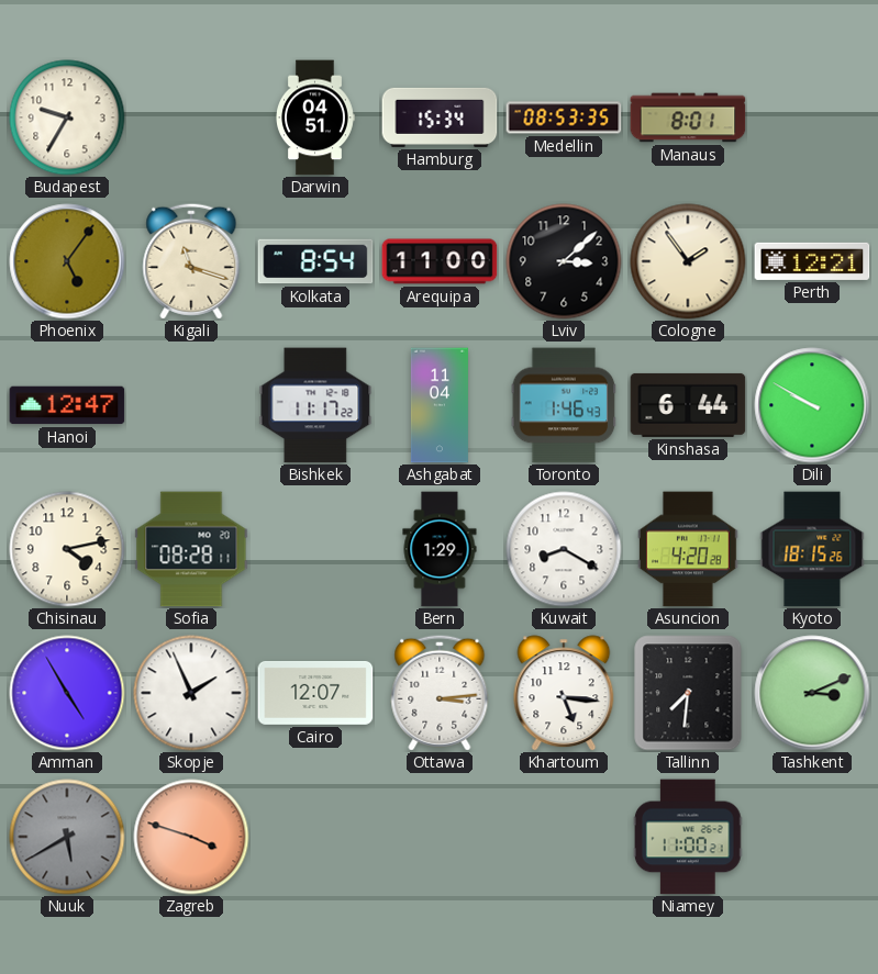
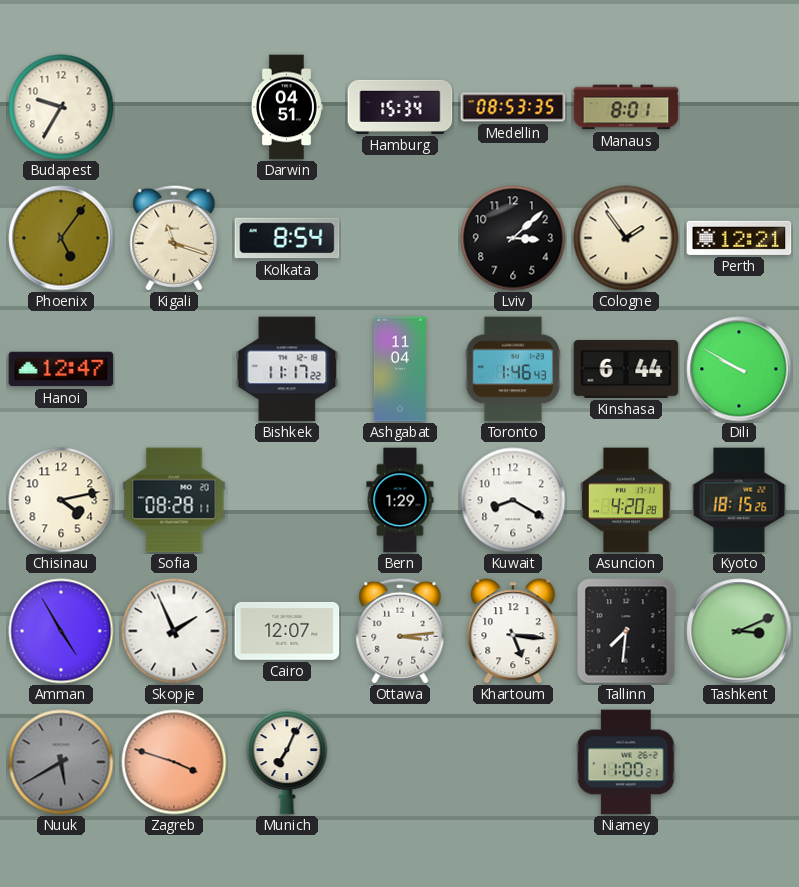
Arequipa: 11:00 -> none
Munich: none -> 7:04
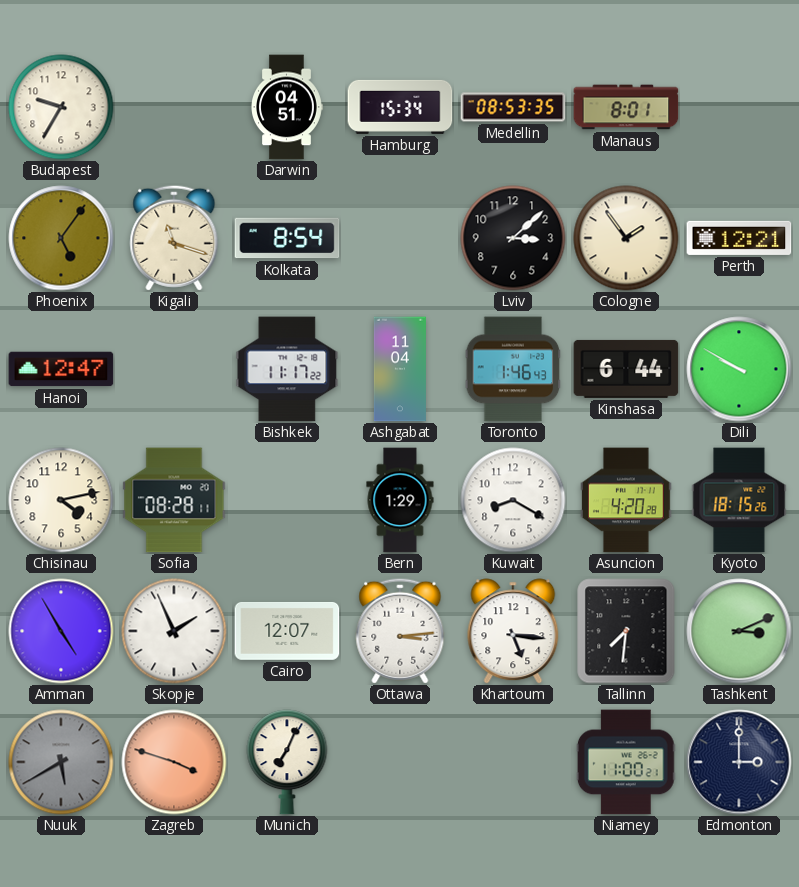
Edmonton: none -> 3:00
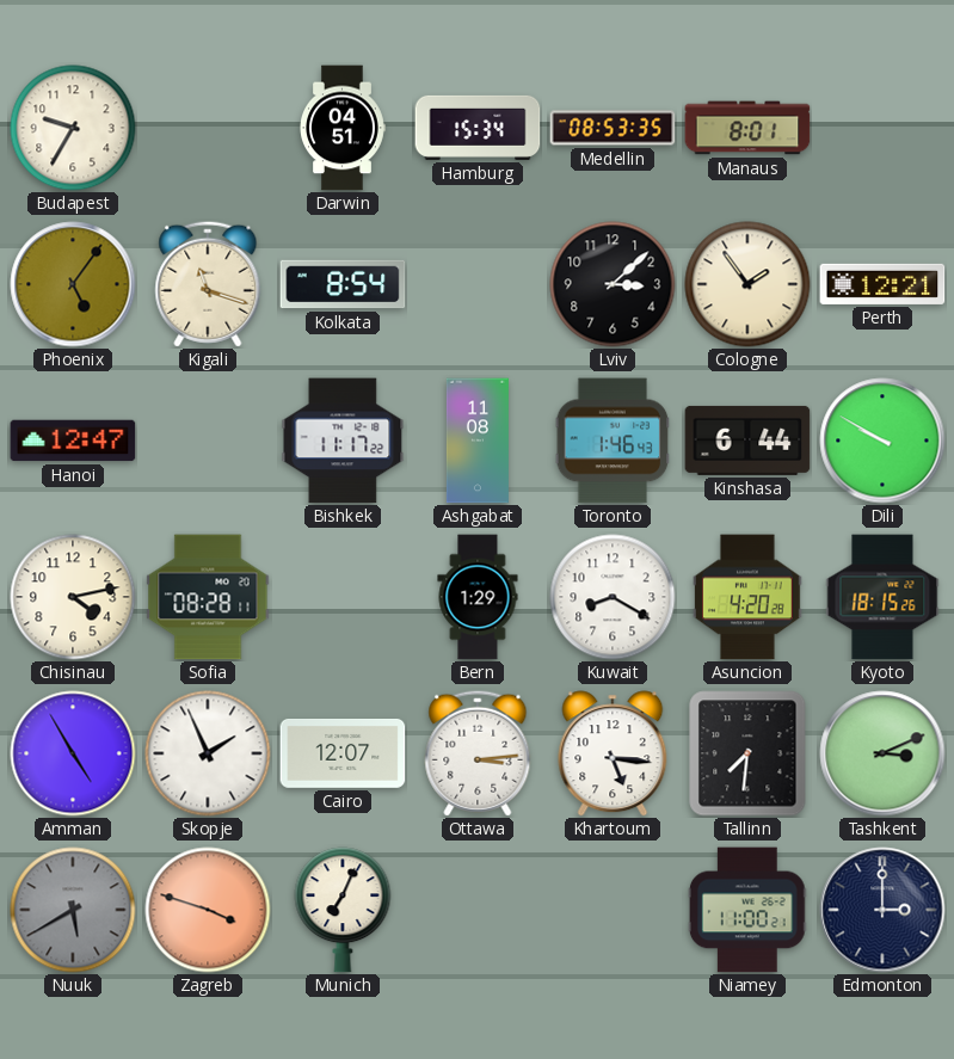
Ashgabat: 11:04 -> 11:08
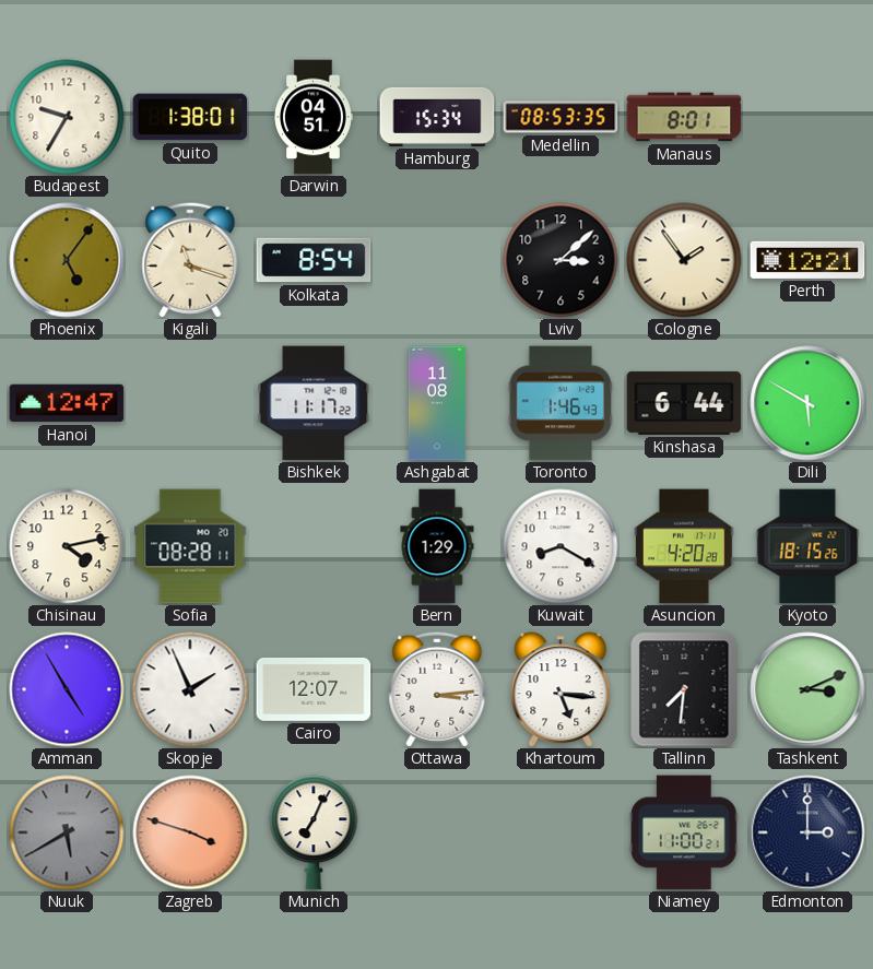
Quito: none -> 1:38
Dili: 9:50 -> 5:50
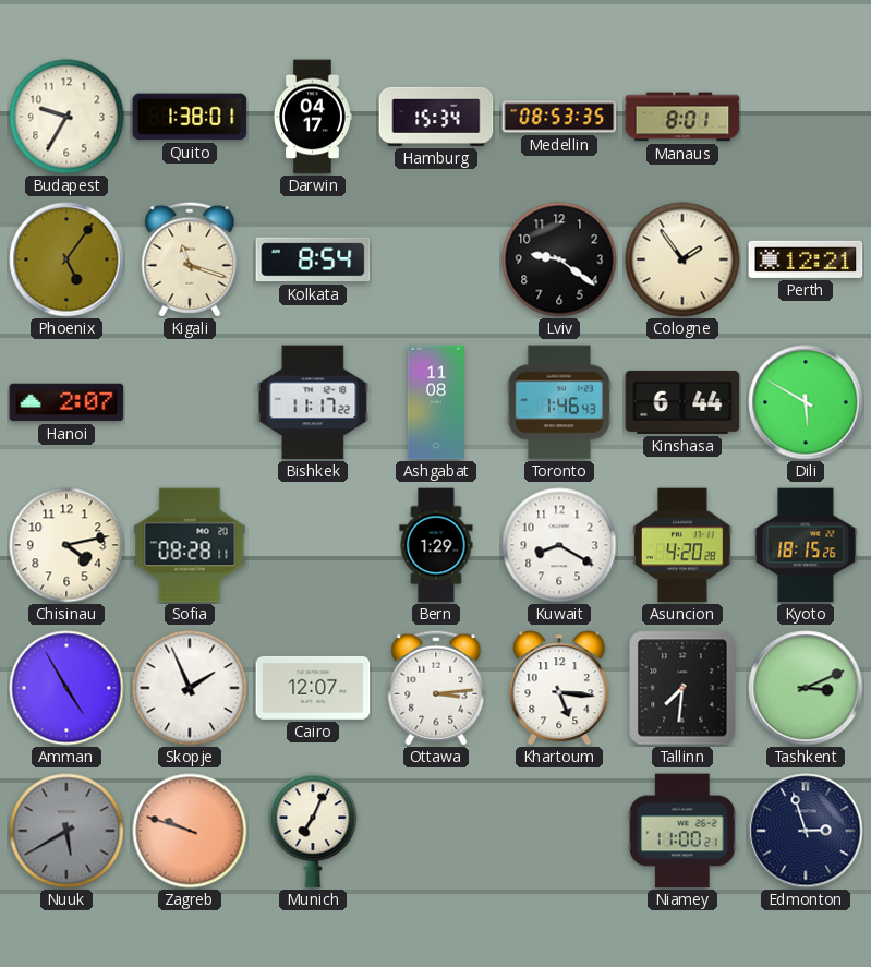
Darwin: 04:51 -> 04:17
Lviv: 3:08 -> 9:21
Hanoi: 12:47 -> 2:07
Zagreb: 3:48 -> 9:48
Edmonton: 3:00 -> 2:57
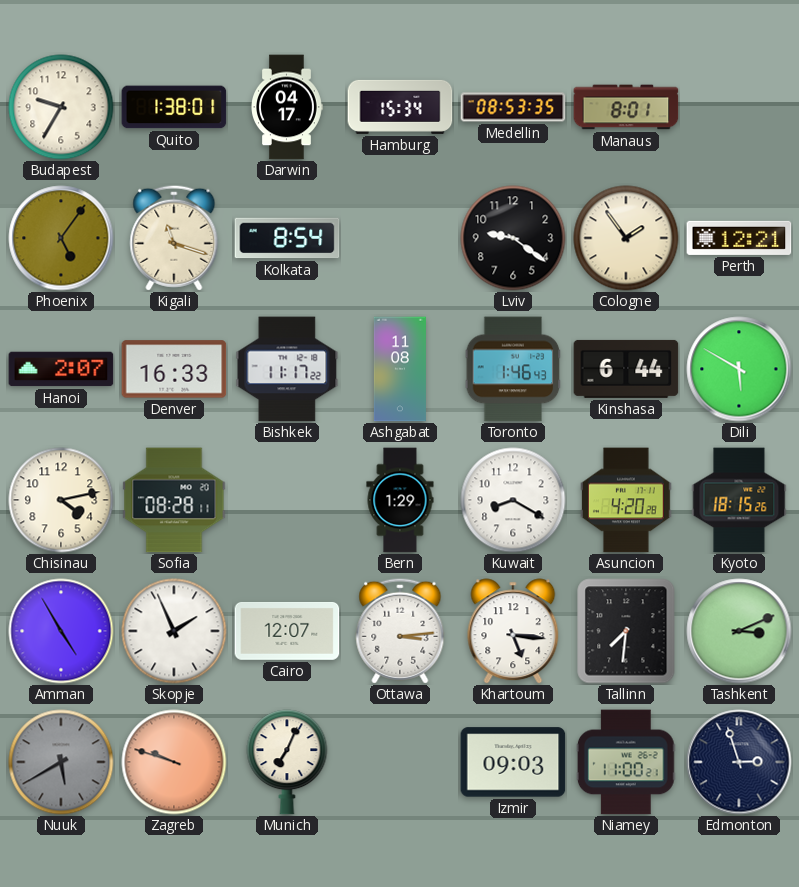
Denver: none -> 16:33
Izmir: none -> 09:03
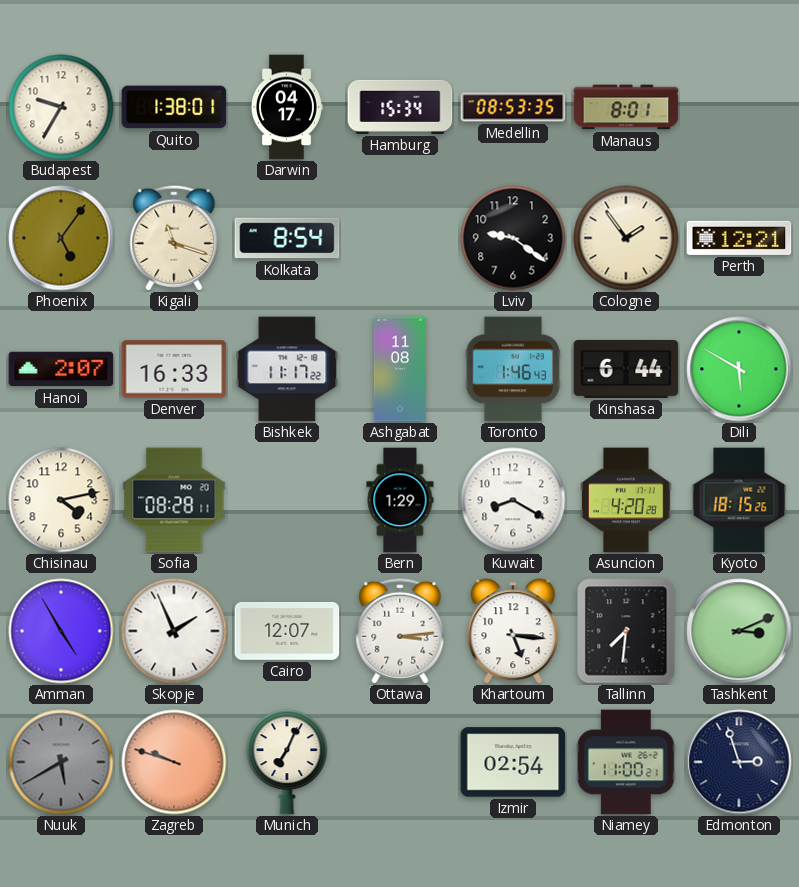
Izmir: 09:03 -> 02:54
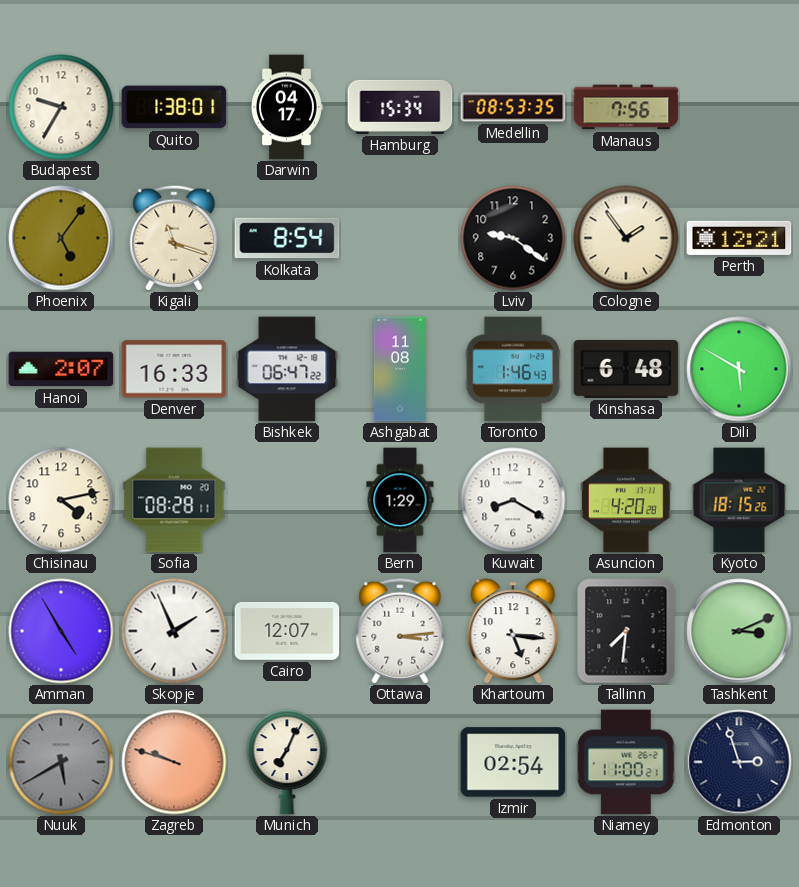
Manaus: 8:01 -> 7:56
Bishkek: 11:17 -> 06:47
Kinshasa: 6:44 -> 6:48
